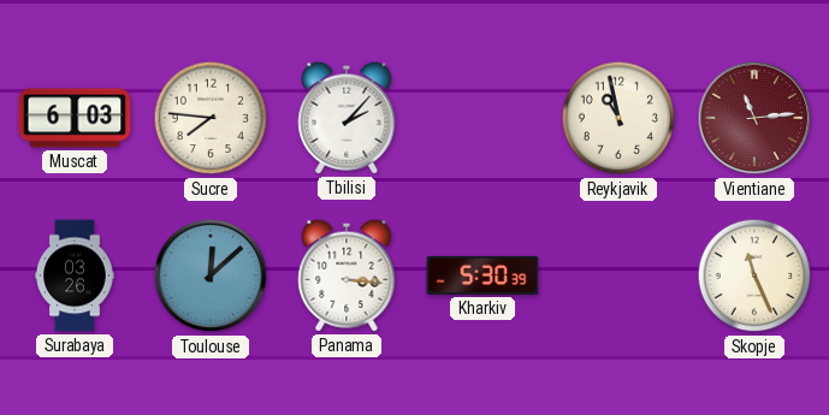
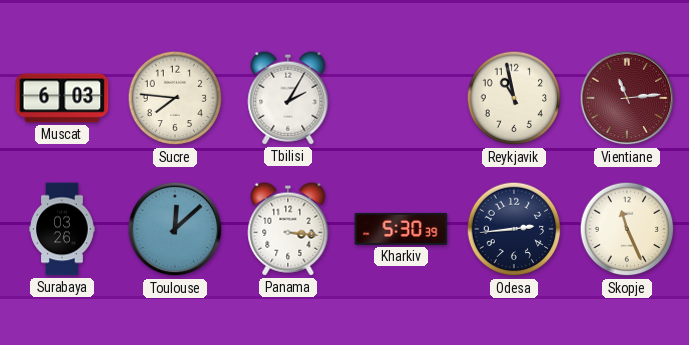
Tbilisi: 2:07 -> 2:05
Odesa: none -> 2:44
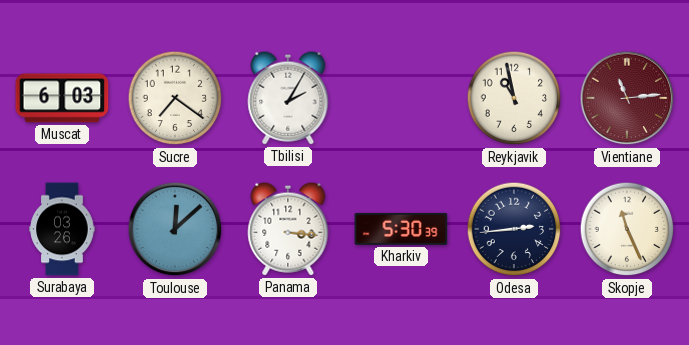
Sucre: 7:46 -> 7:21
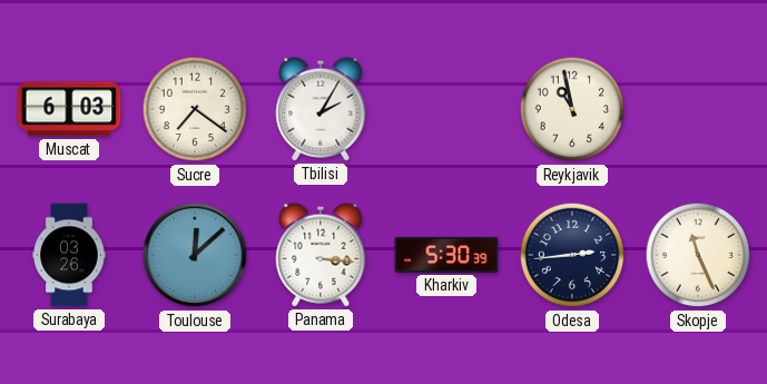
Vientiane: 11:14 -> none
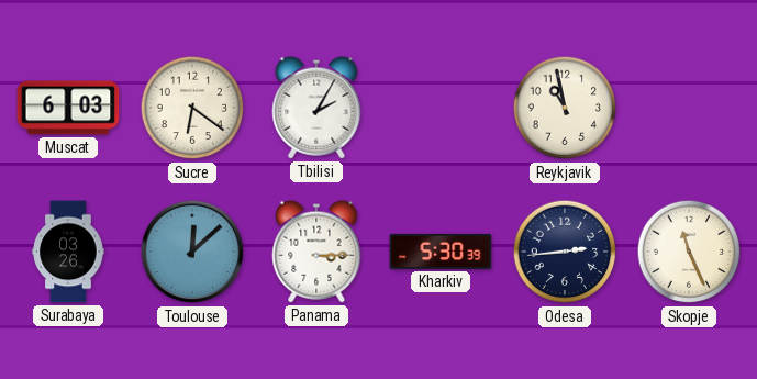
Sucre: 7:21 -> 6:21
Panama: 3:16 -> 3:15
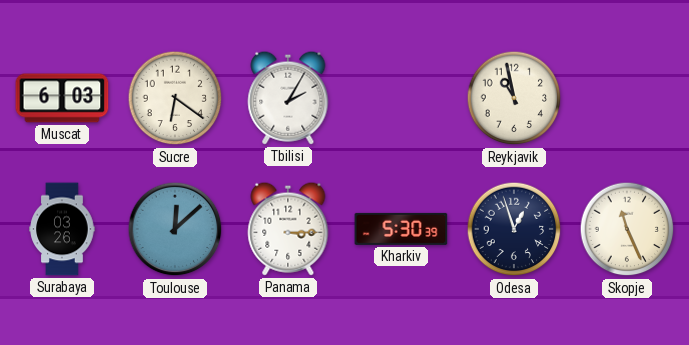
Odesa: 2:44 -> 12:57
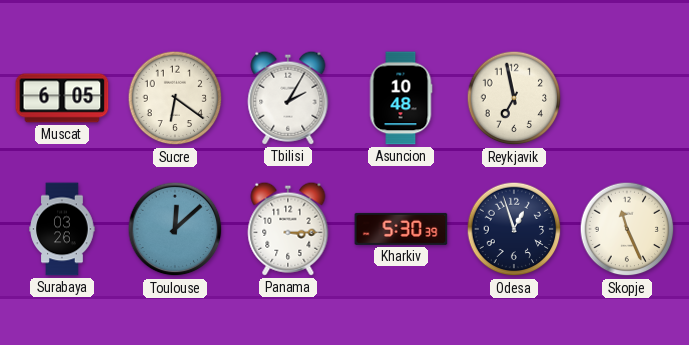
Muscat: 6:03 -> 6:05
Asuncion: none -> 10:48
Reykjavik: 10:58 -> 6:58
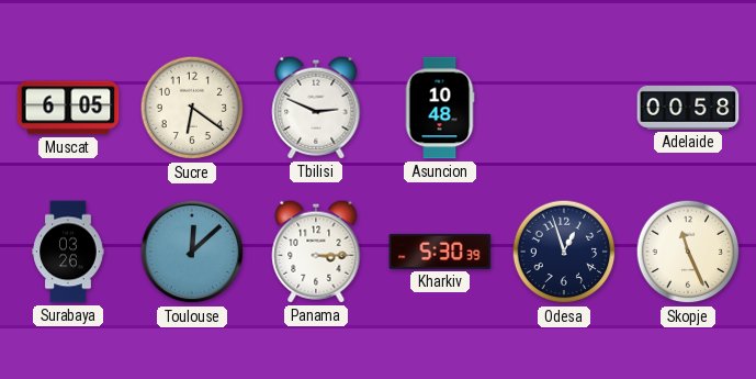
Tbilisi: 2:05 -> 2:49
Reykjavik: 6:58 -> none
Adelaide: none -> 00:58
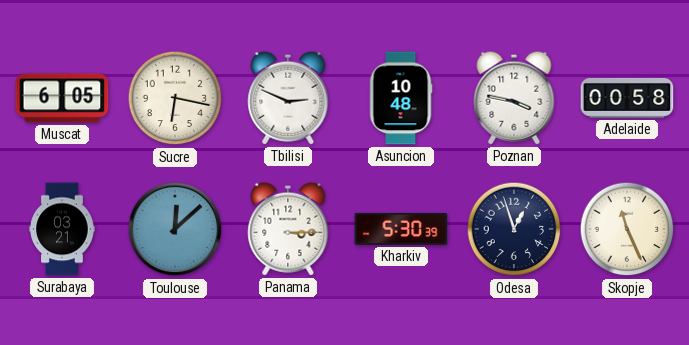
Sucre: 6:21 -> 6:17
Poznan: none -> 3:47
Surabaya: 03:26 -> 03:21
